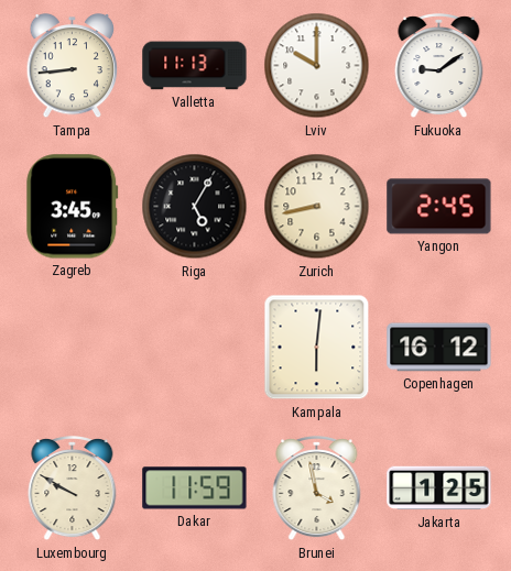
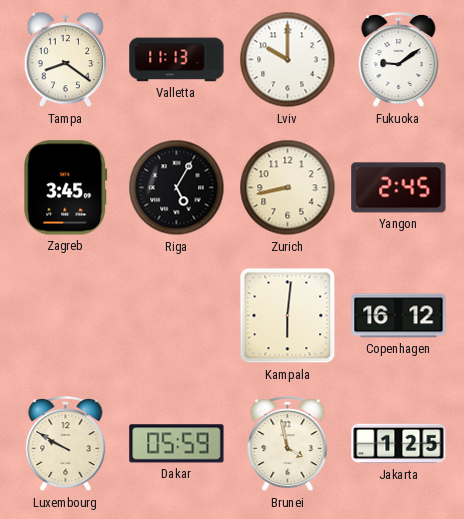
Tampa: 8:44 -> 8:21
Dakar: 11:59 -> 05:59
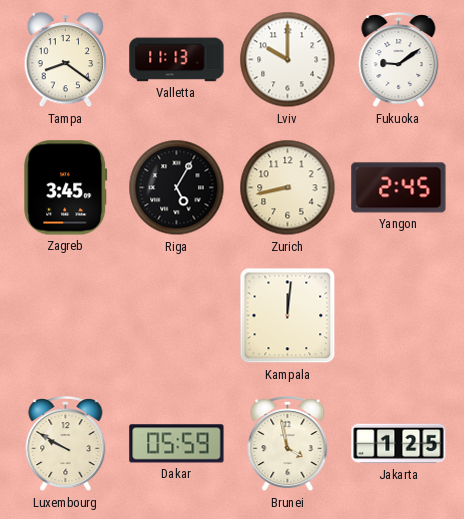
Kampala: 6:01 -> 12:01
Copenhagen: 16:12 -> none
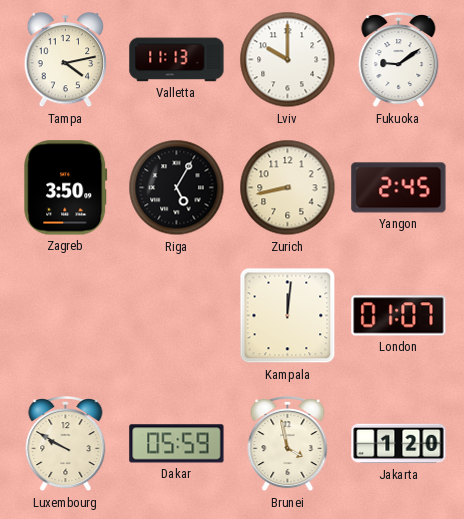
Tampa: 8:21 -> 4:13
Zagreb: 3:45 -> 3:50
London: none -> 01:07
Jakarta: 1:25 -> 1:20
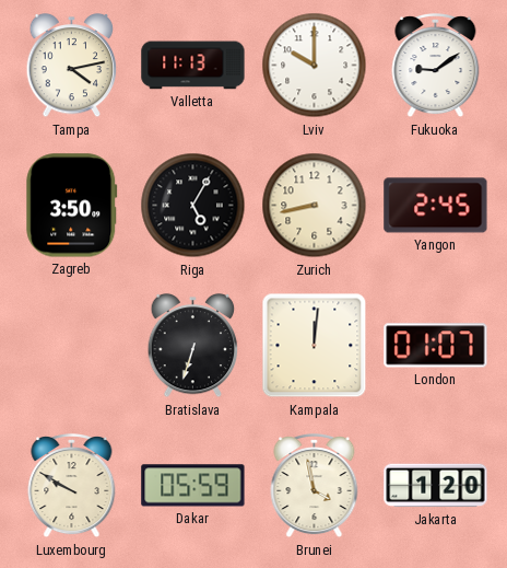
Bratislava: none -> 6:33
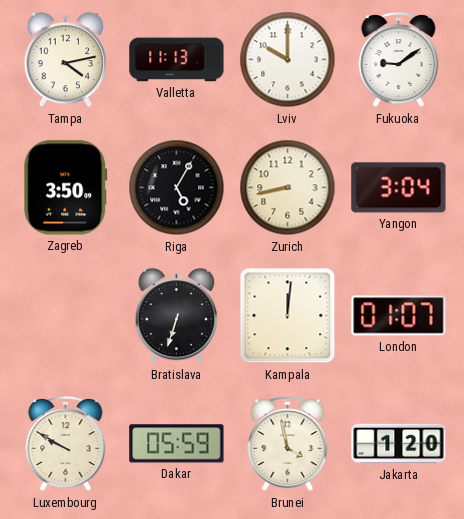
Yangon: 2:45 -> 3:04
